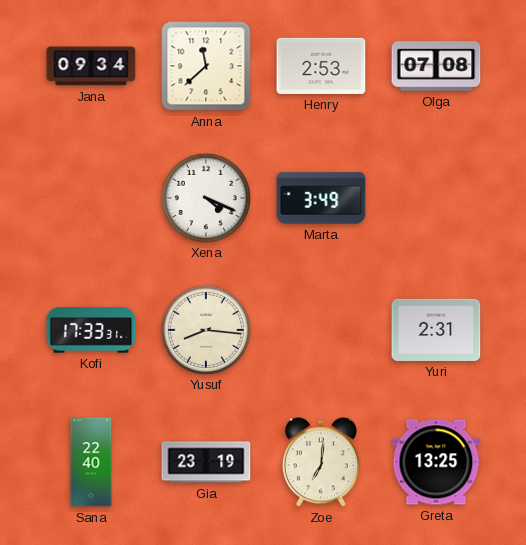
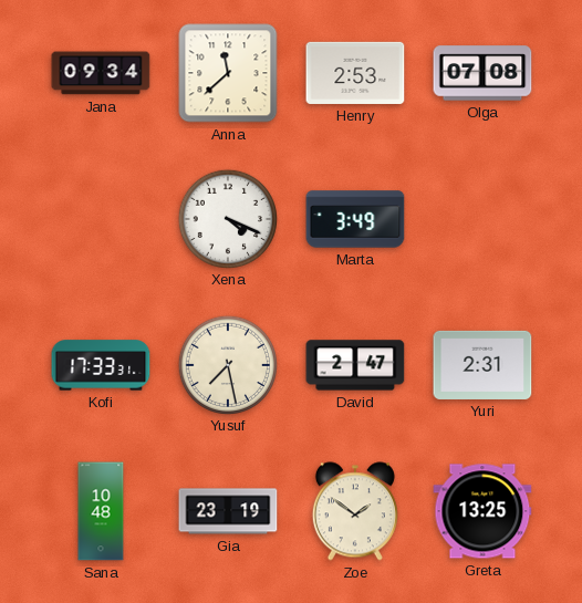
Yusuf: 8:16 -> 7:28
David: none -> 2:47
Sana: 22:40 -> 10:48
Zoe: 7:01 -> 1:51
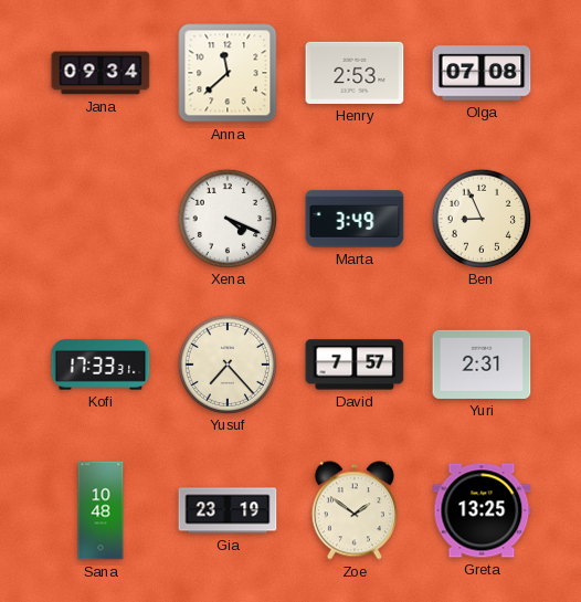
Ben: none -> 8:56
Yusuf: 7:28 -> 7:23
David: 2:47 -> 7:57
